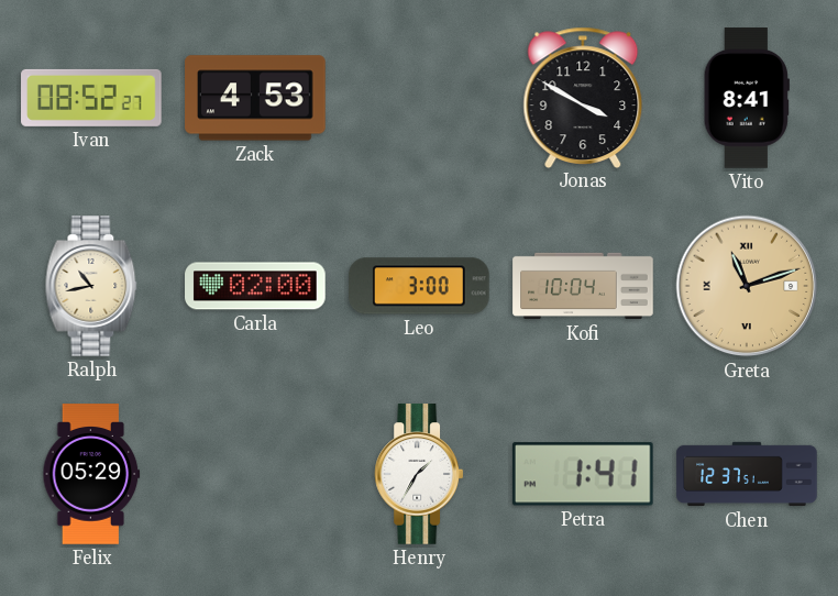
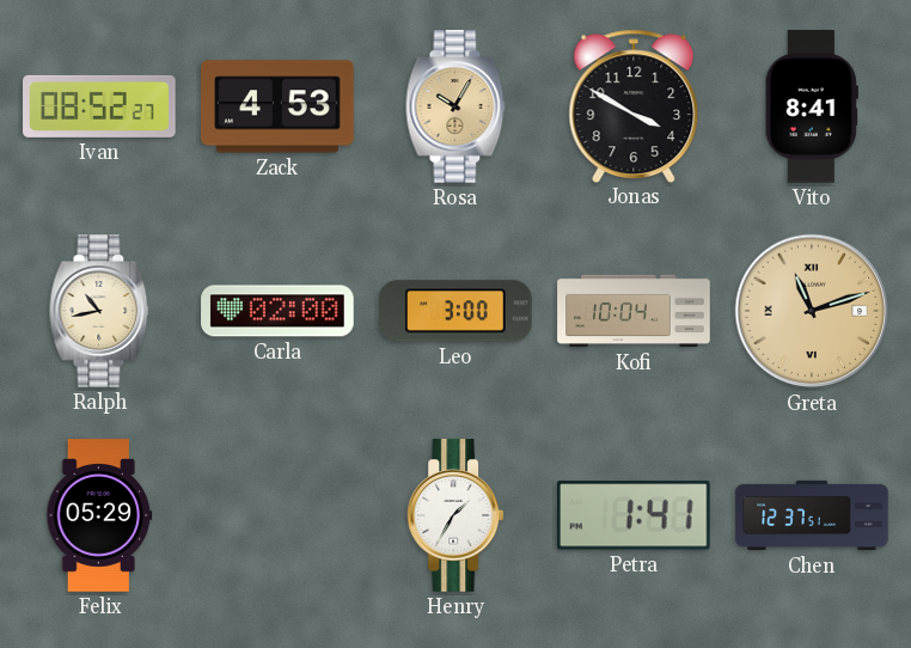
Rosa: none -> 10:05
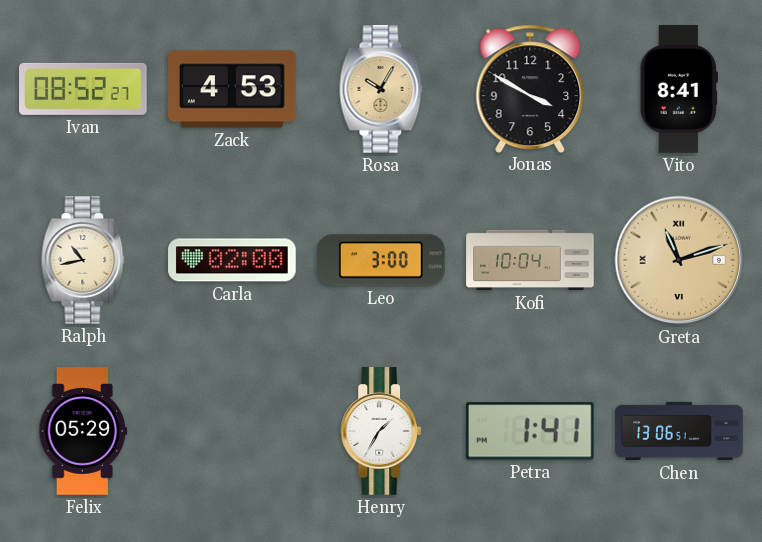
Chen: 12:37 -> 13:06
